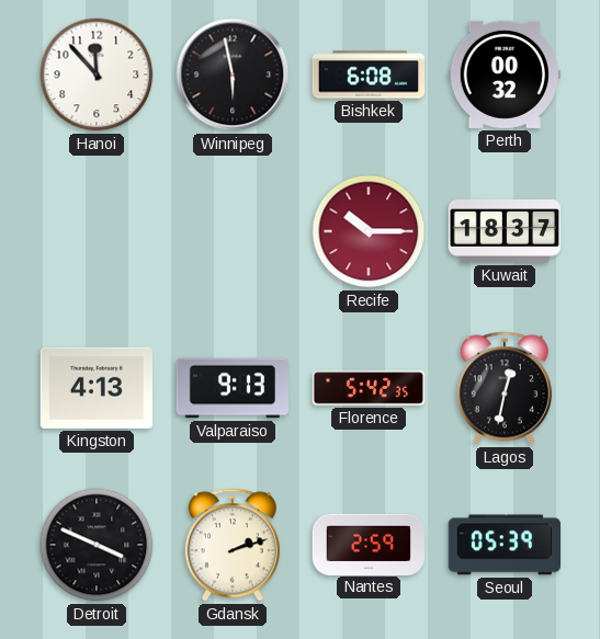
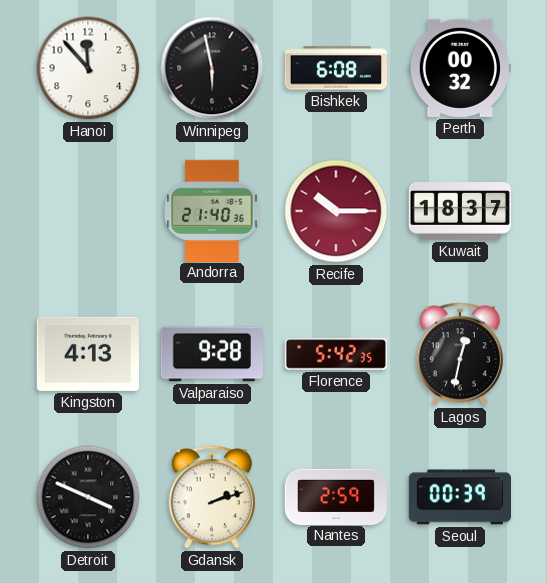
Andorra: none -> 21:40
Valparaiso: 9:13 -> 9:28
Seoul: 05:39 -> 00:39
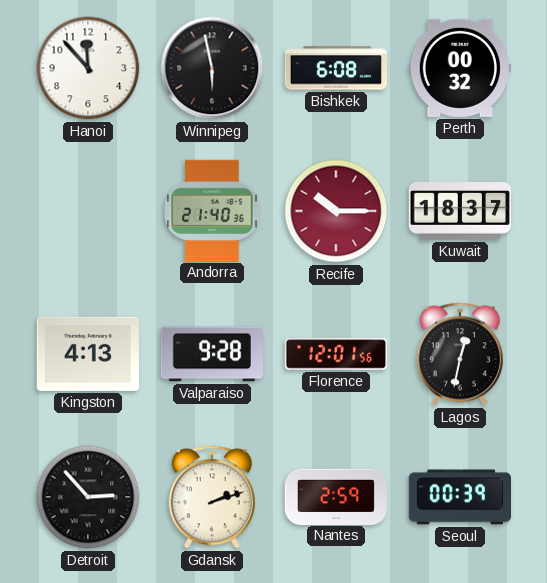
Florence: 5:42 -> 12:01
Detroit: 3:49 -> 2:53
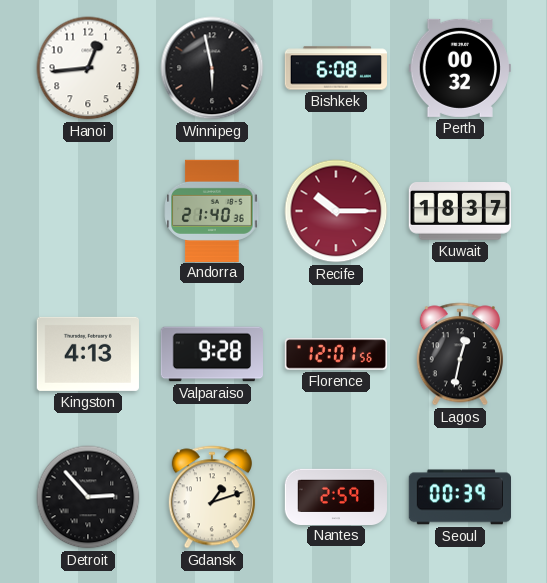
Hanoi: 11:53 -> 12:44
Gdansk: 2:12 -> 1:12
